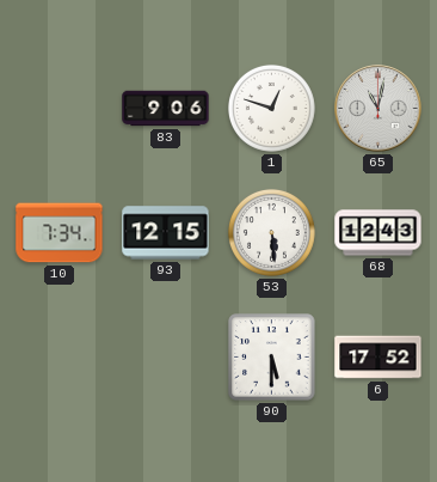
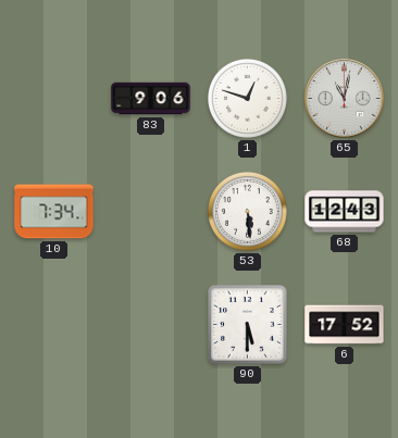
93: 12:15 -> none
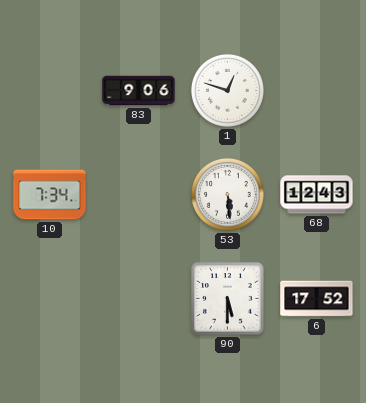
65: 11:02 -> none
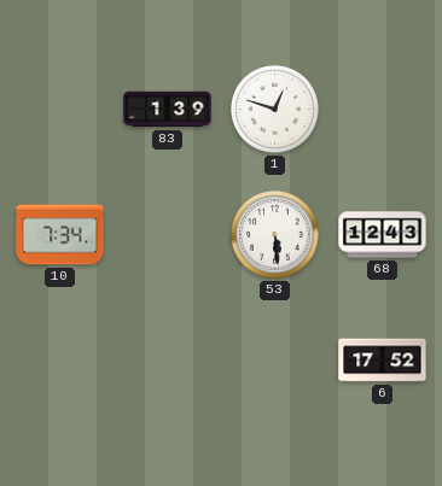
83: 9:06 -> 1:39
90: 5:30 -> none
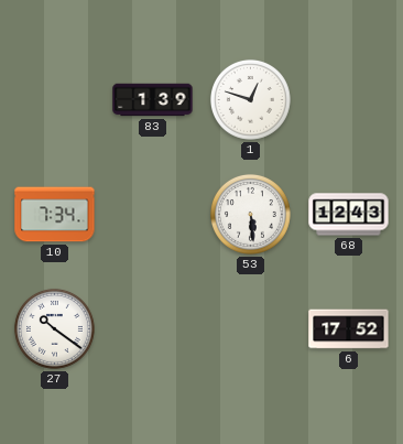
27: none -> 10:21
